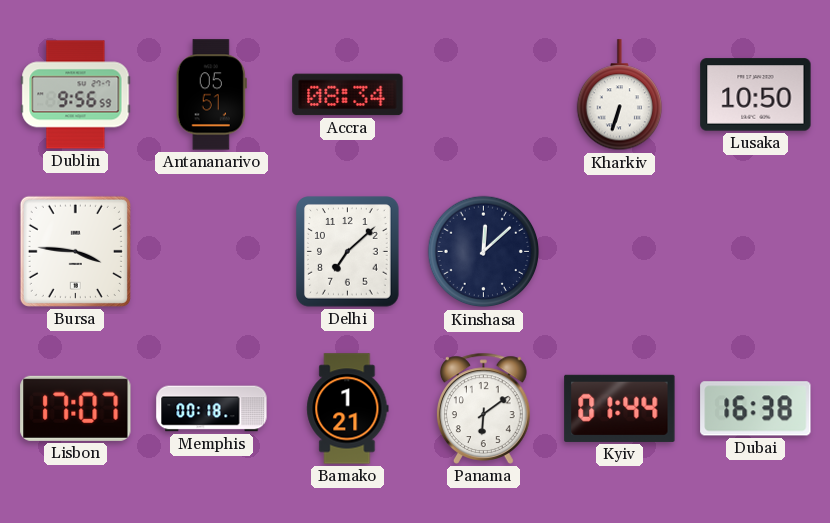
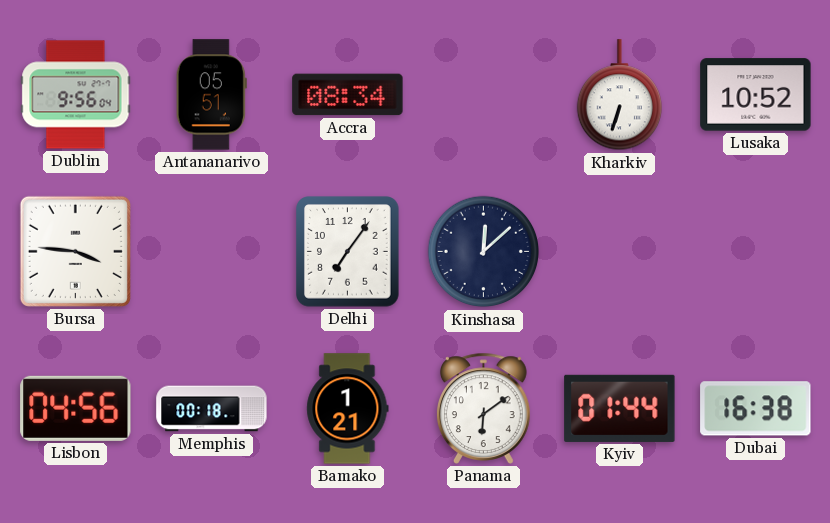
Dublin: 9:56:59 -> 9:56:04
Lusaka: 10:50 -> 10:52
Delhi: 7:08 -> 7:06
Lisbon: 17:07 -> 04:56
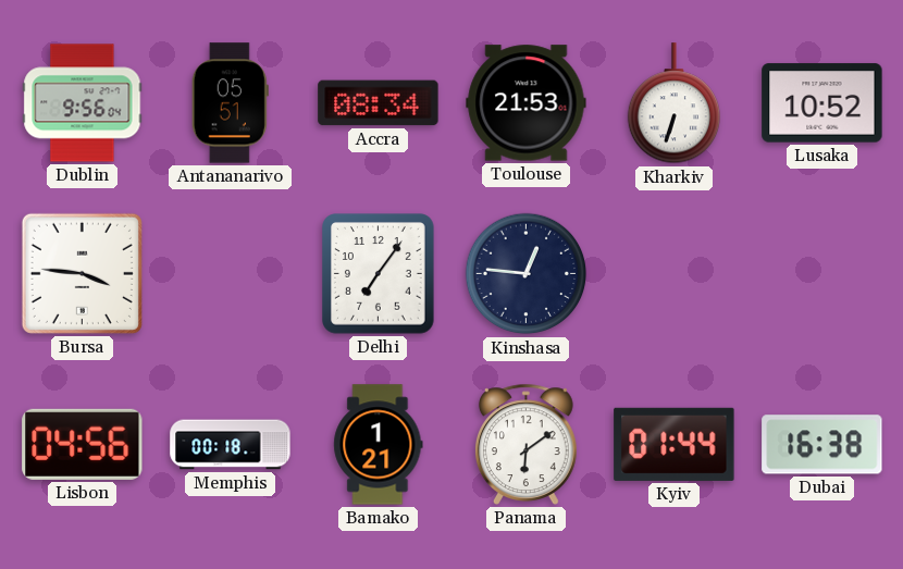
Toulouse: none -> 21:53
Kinshasa: 12:08 -> 12:46
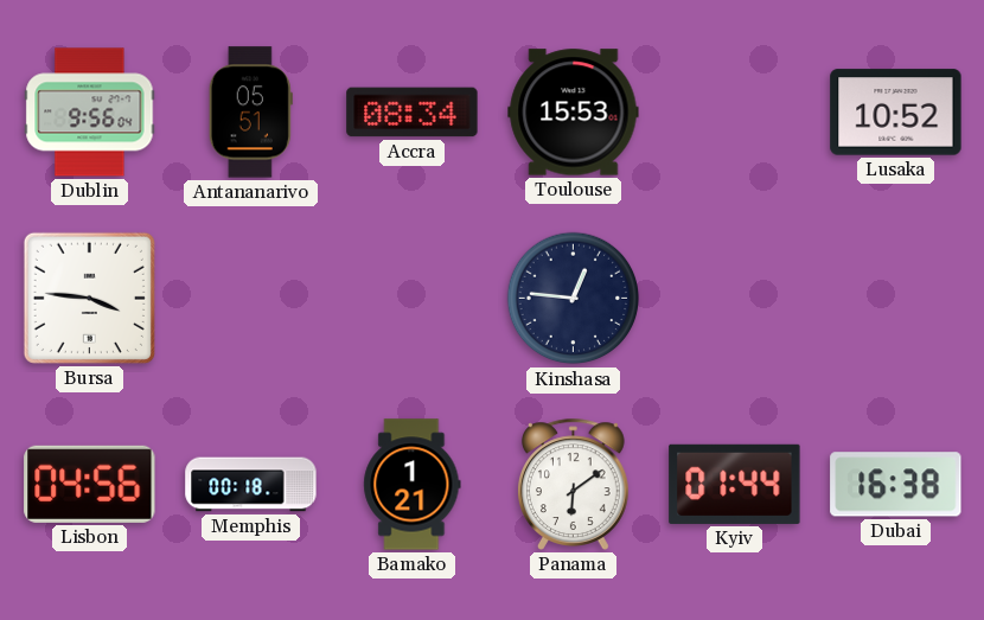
Toulouse: 21:53 -> 15:53
Kharkiv: 6:33 -> none
Delhi: 7:06 -> none
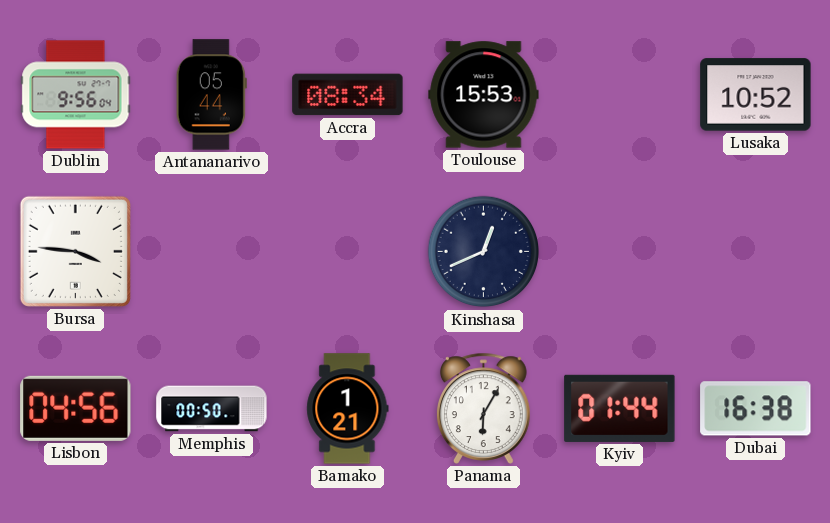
Antananarivo: 05:51 -> 05:44
Kinshasa: 12:46 -> 12:41
Memphis: 00:18 -> 00:50
Panama: 6:09 -> 6:05
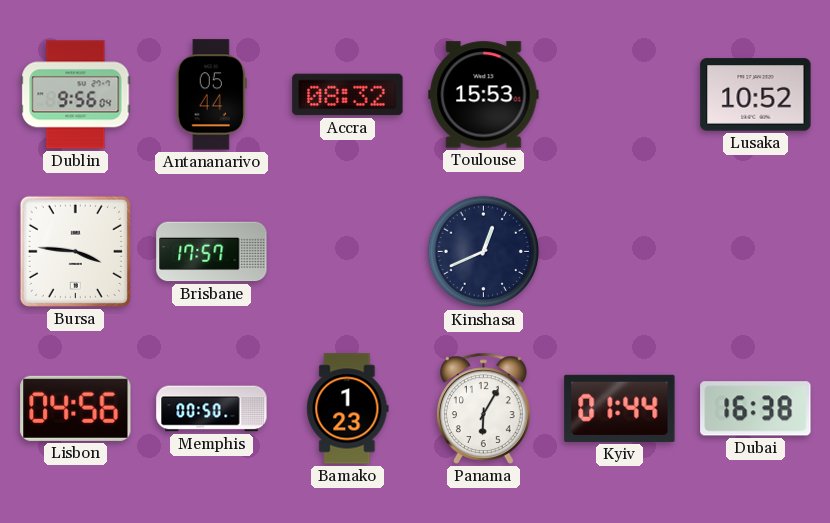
Accra: 08:34 -> 08:32
Brisbane: none -> 17:57
Bamako: 1:21 -> 1:23
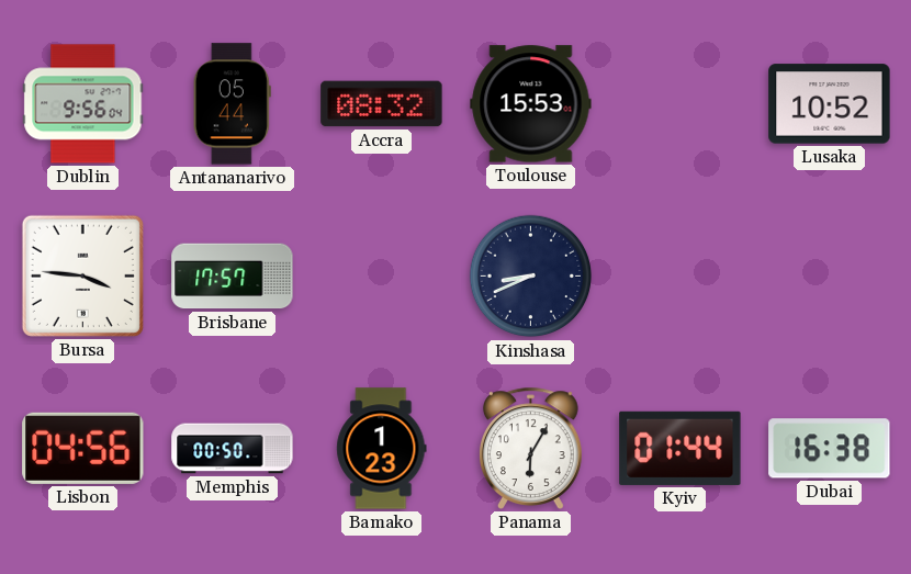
Kinshasa: 12:41 -> 8:41
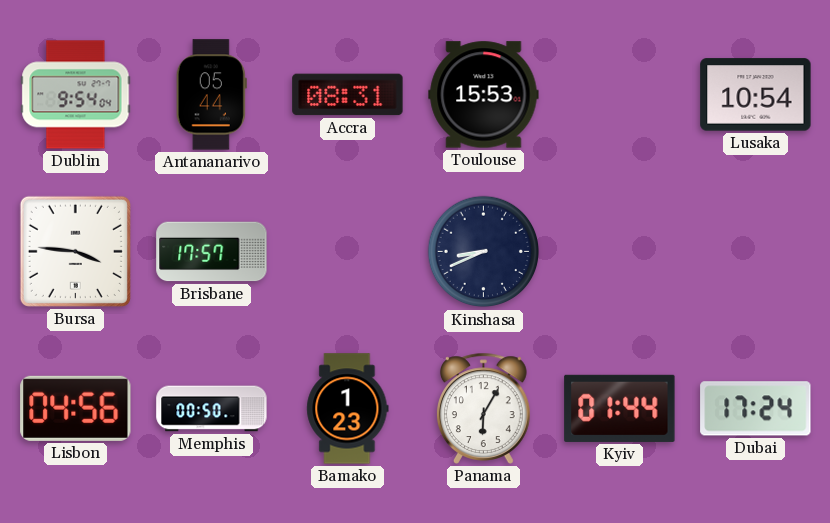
Dublin: 9:56 -> 9:54
Accra: 08:32 -> 08:31
Lusaka: 10:52 -> 10:54
Dubai: 16:38 -> 17:24
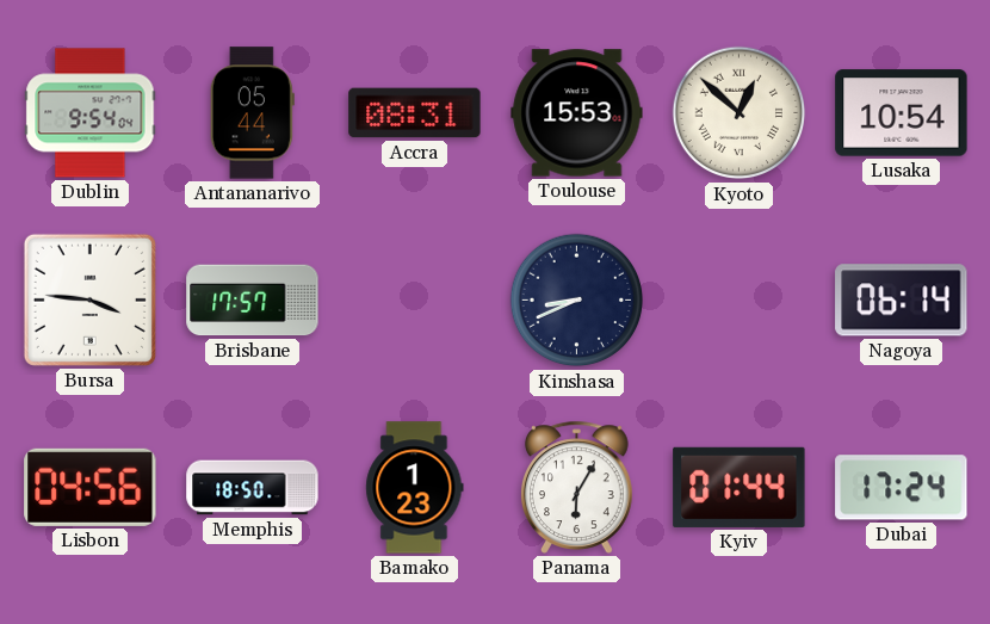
Kyoto: none -> 12:52
Nagoya: none -> 06:14
Memphis: 00:50 -> 18:50
